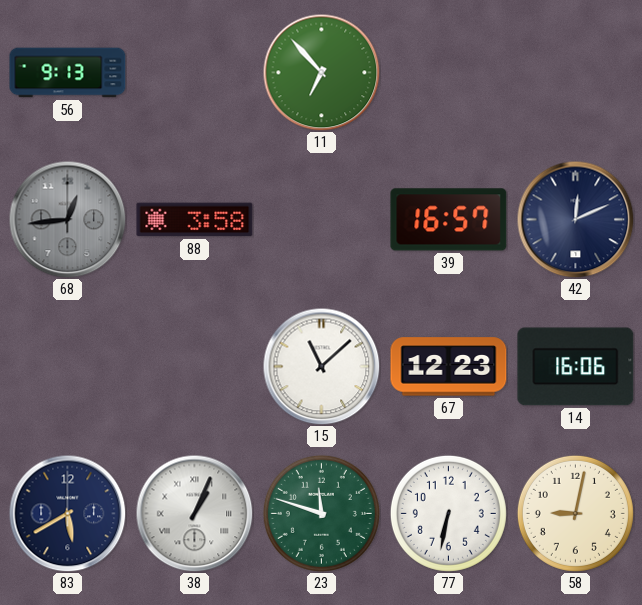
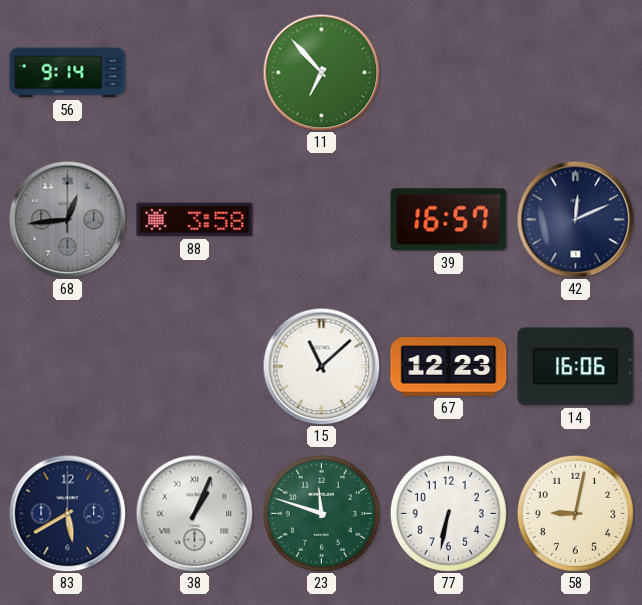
56: 9:13 -> 9:14
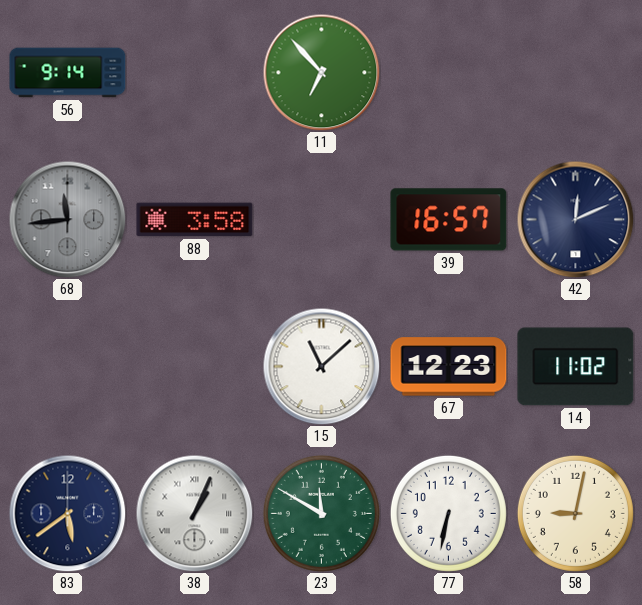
68: 12:44 -> 11:44
14: 16:06 -> 11:02
83: 5:40 -> 5:39
23: 11:48 -> 11:50
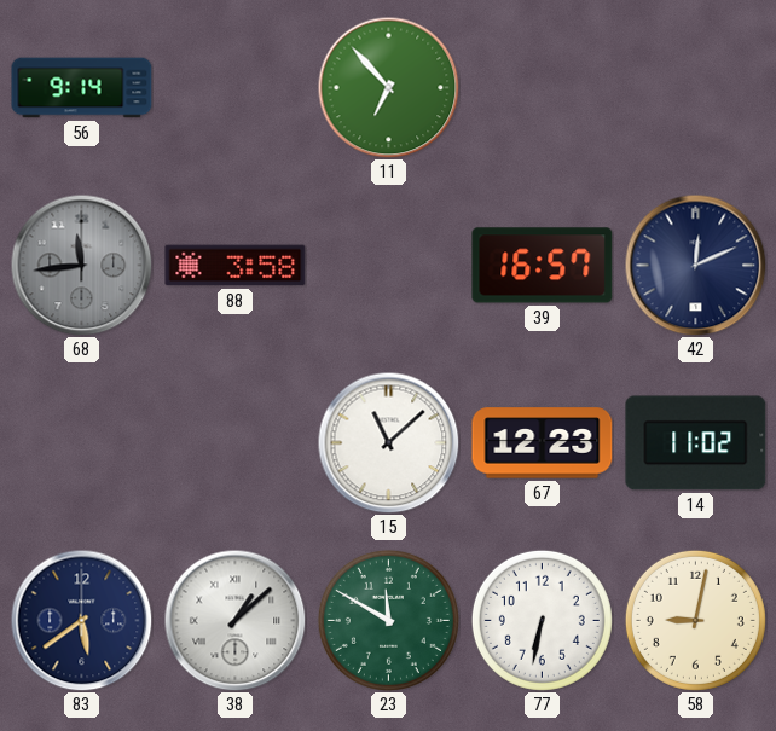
38: 1:04 -> 1:08
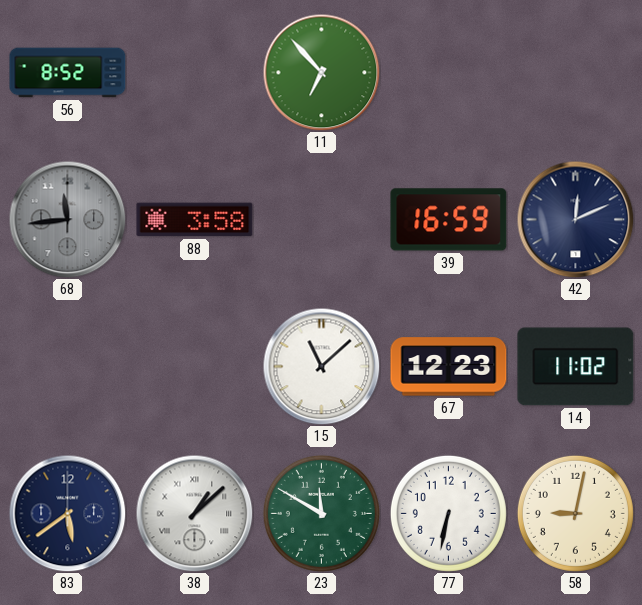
56: 9:14 -> 8:52
39: 16:57 -> 16:59
